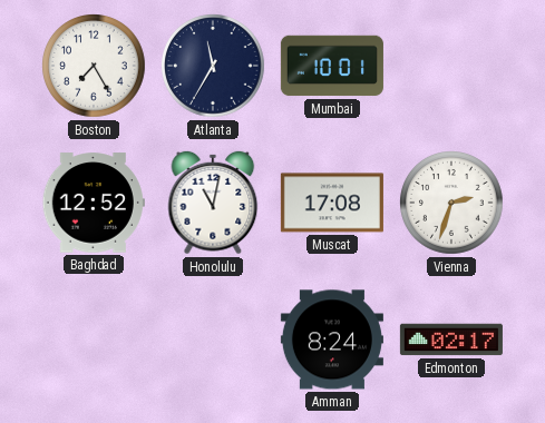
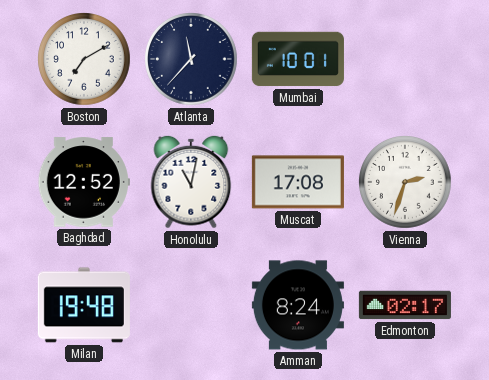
Boston: 7:25 -> 7:10
Atlanta: 11:35 -> 11:37
Milan: none -> 19:48
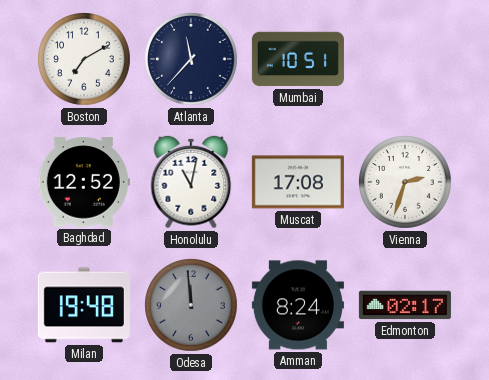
Mumbai: 10:01 -> 10:51
Odesa: none -> 11:59
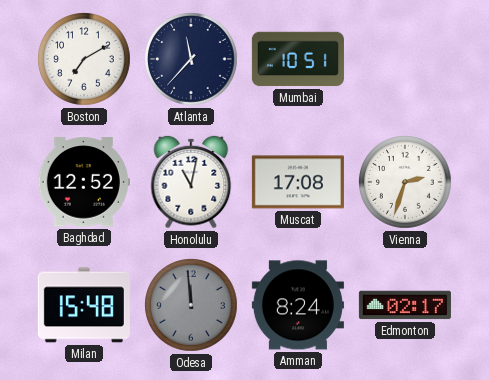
Milan: 19:48 -> 15:48
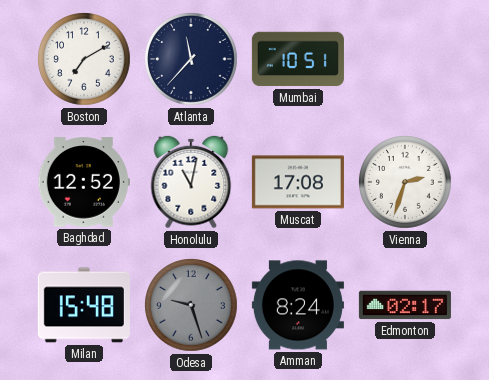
Odesa: 11:59 -> 9:27
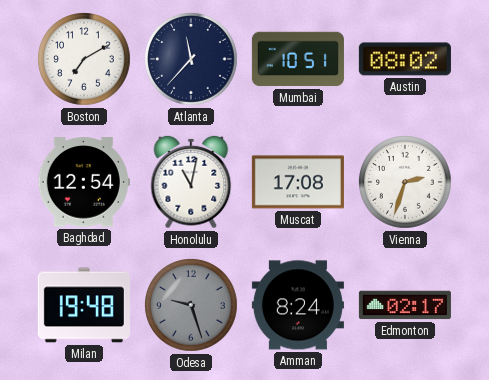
Austin: none -> 08:02
Baghdad: 12:52 -> 12:54
Milan: 15:48 -> 19:48
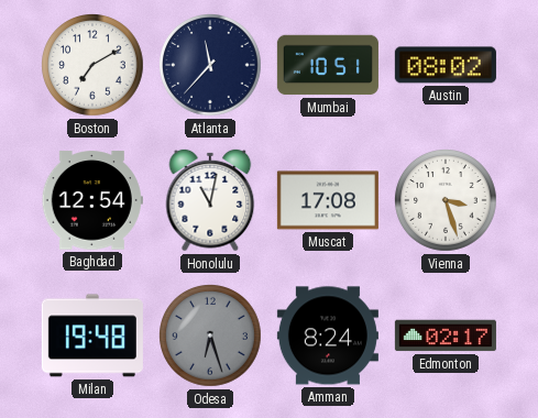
Vienna: 2:33 -> 3:27
Odesa: 9:27 -> 6:27
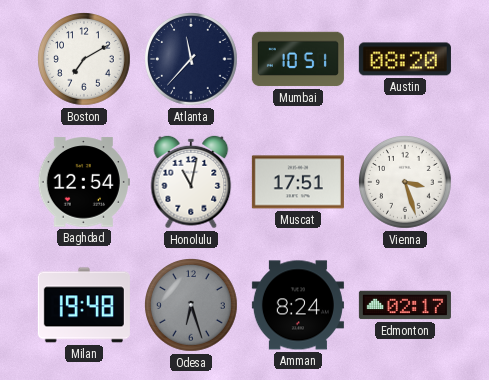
Austin: 08:02 -> 08:20
Muscat: 17:08 -> 17:51
